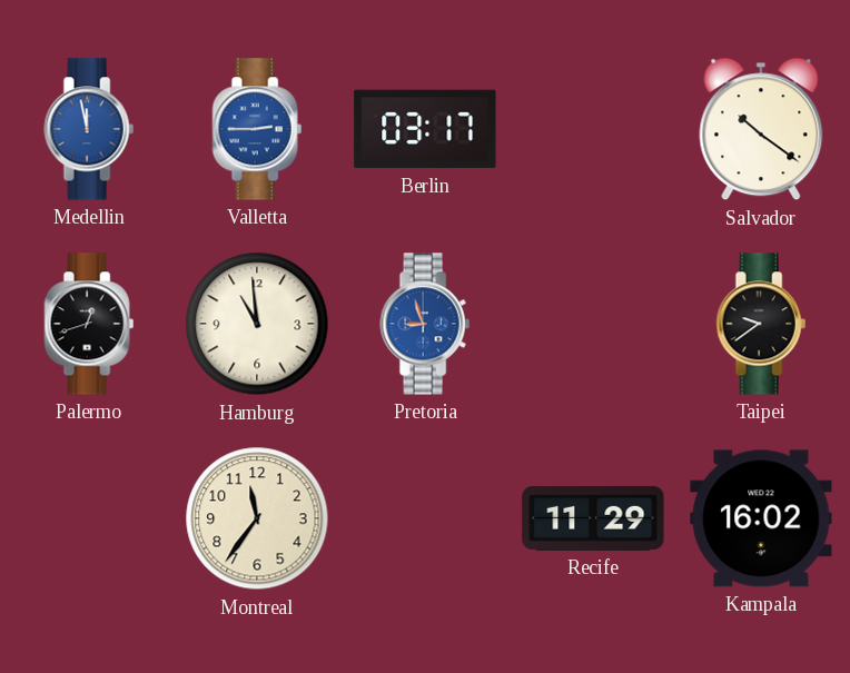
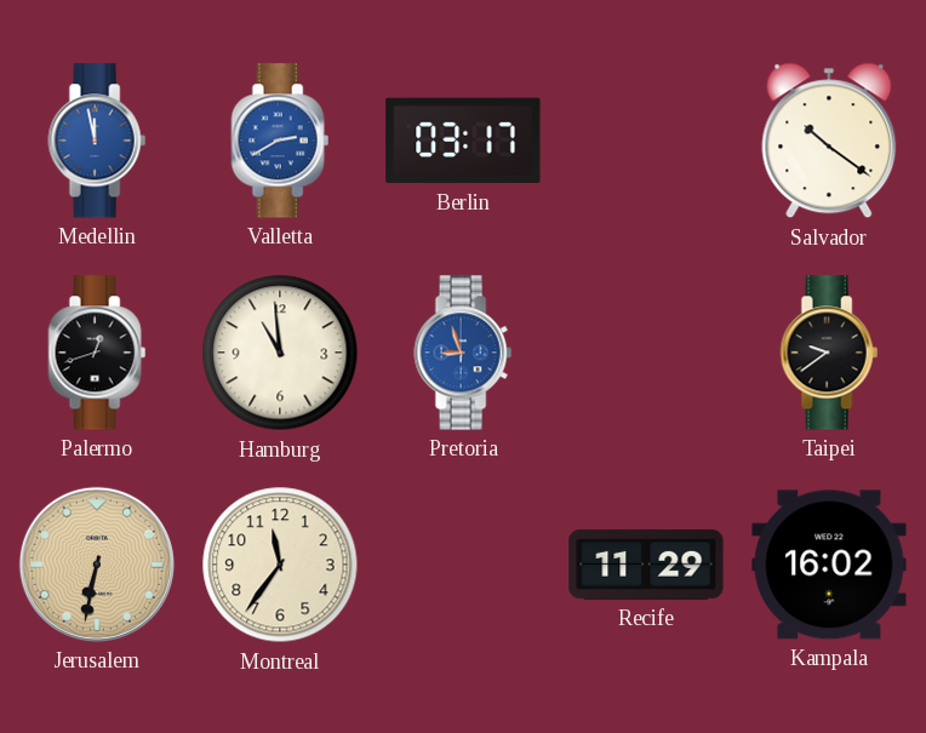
Valletta: 2:45 -> 2:40
Jerusalem: none -> 6:32
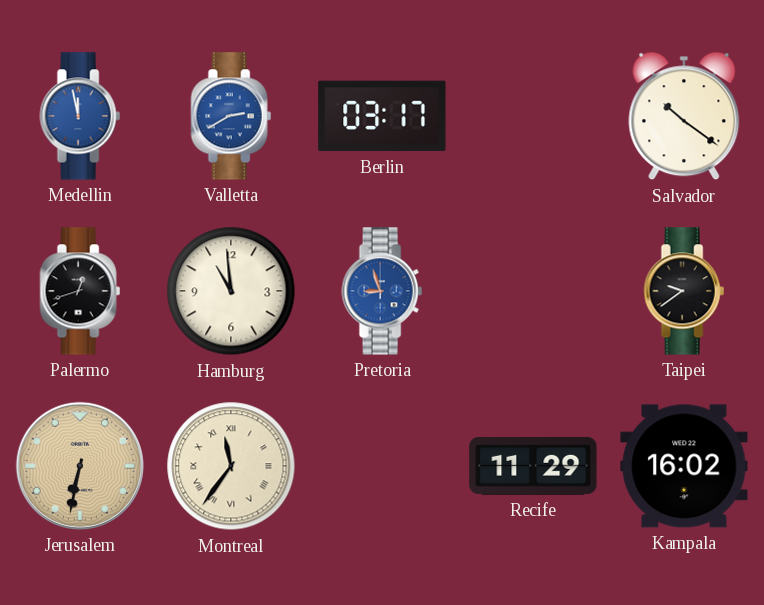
Montreal numerals: Arabic -> Roman
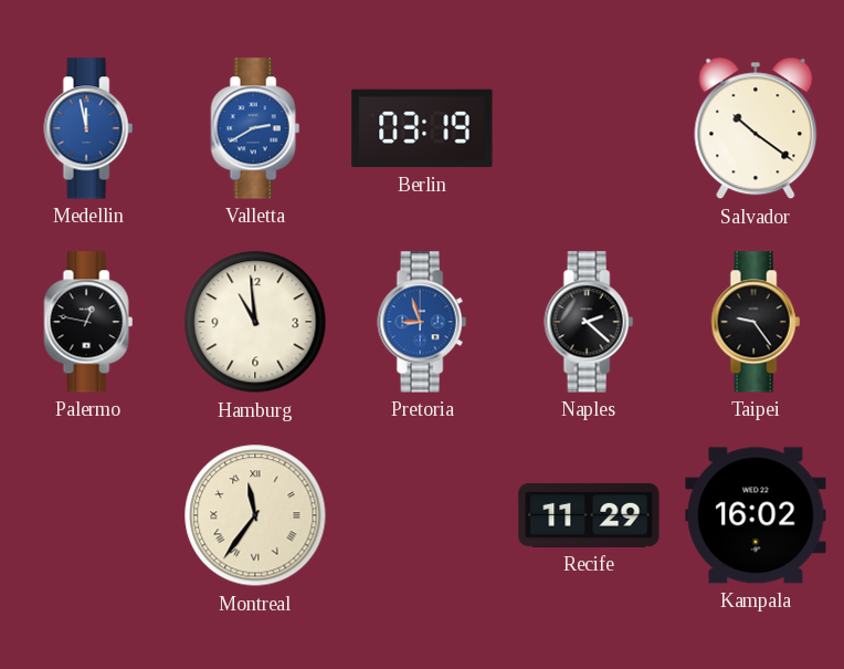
Berlin: 03:17 -> 03:19
Palermo: 12:42 -> 12:47
Naples: none -> 2:22
Taipei: 9:39 -> 9:24
Jerusalem: 6:32 -> none
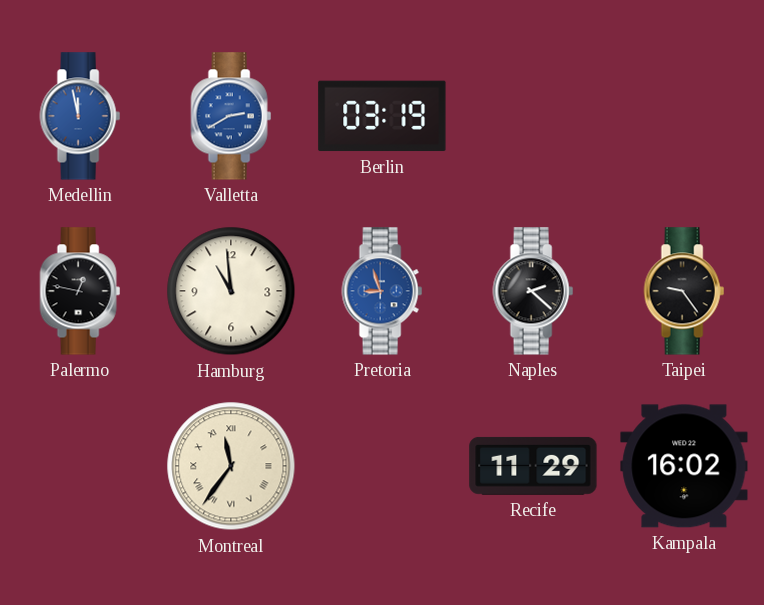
Salvador: 10:21 -> none
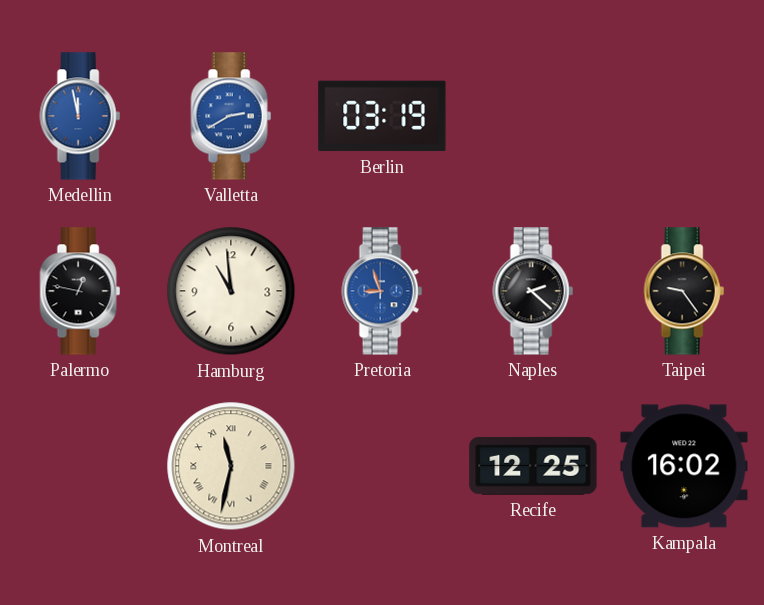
Montreal: 11:36 -> 11:32
Recife: 11:29 -> 12:25
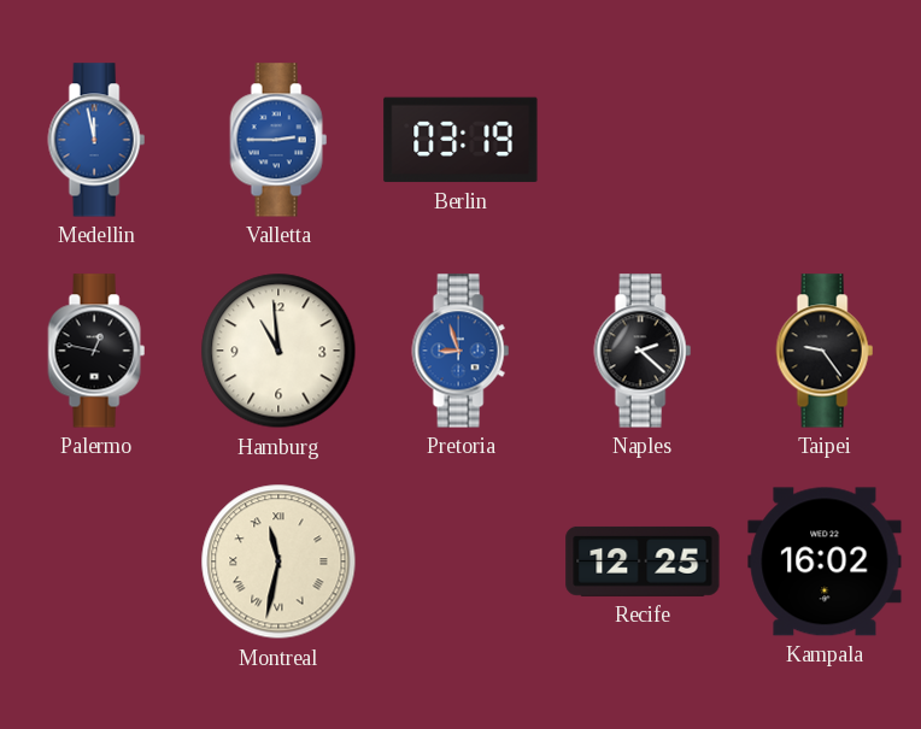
Valletta: 2:40 -> 2:45
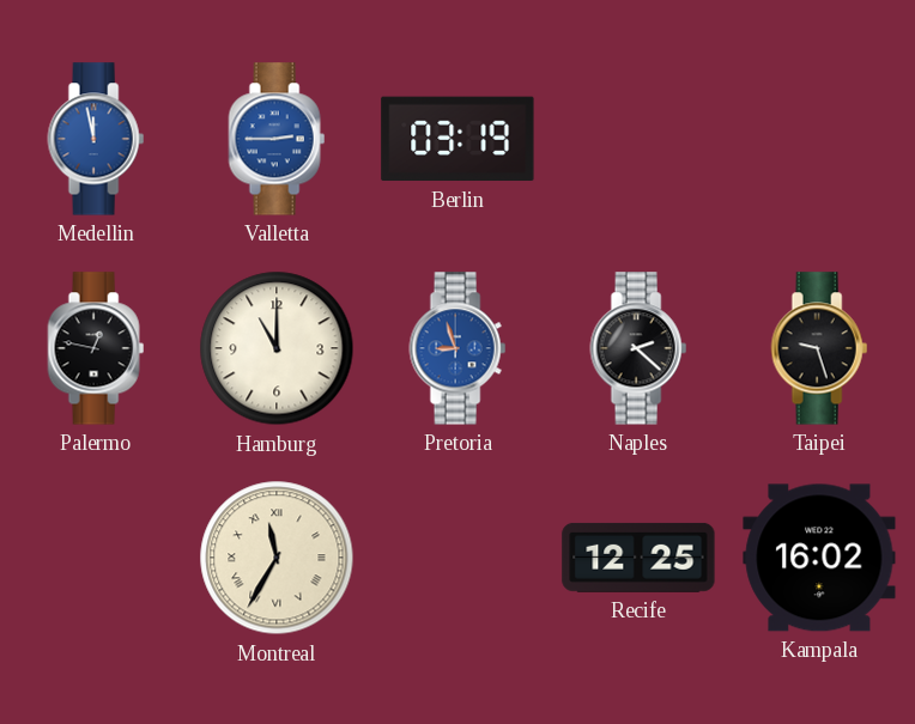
Hamburg: 10:59 -> 11:00
Taipei: 9:24 -> 9:27
Montreal: 11:32 -> 11:35
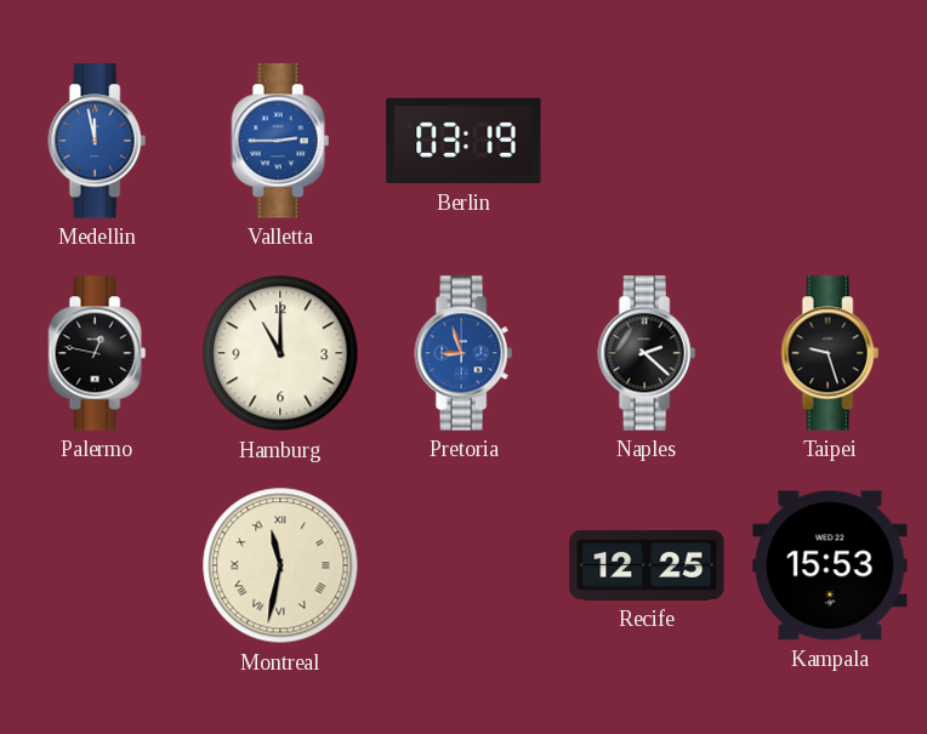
Montreal: 11:35 -> 11:32
Kampala: 16:02 -> 15:53
